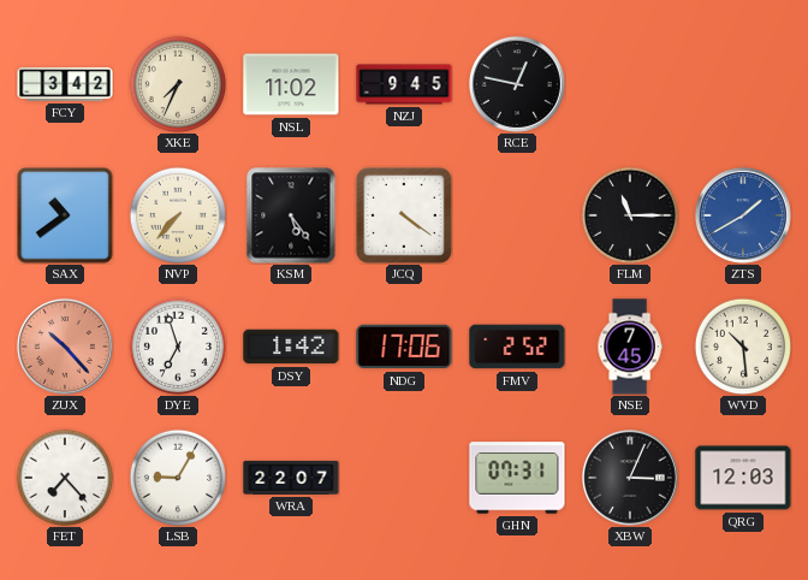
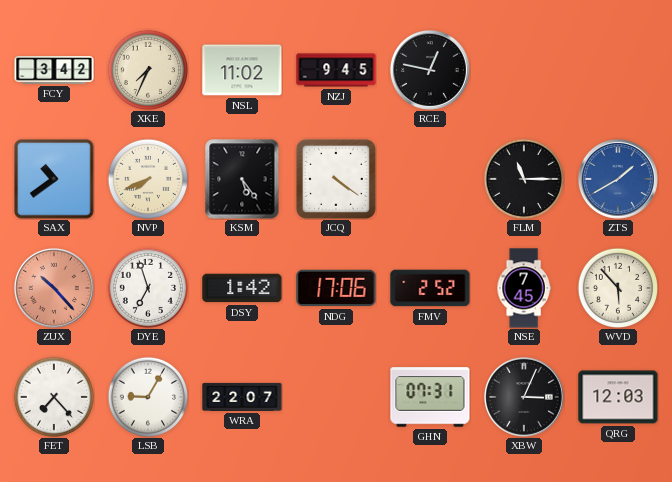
NVP: 7:37 -> 7:41
WVD: 10:29 -> 5:53
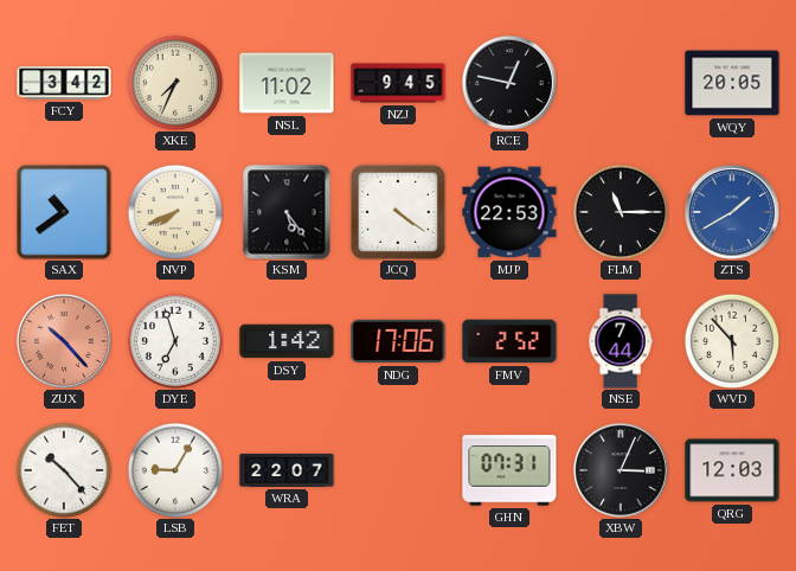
WQY: none -> 20:05
MJP: none -> 22:53
NSE: 7:45 -> 7:44
FET: 7:23 -> 10:23
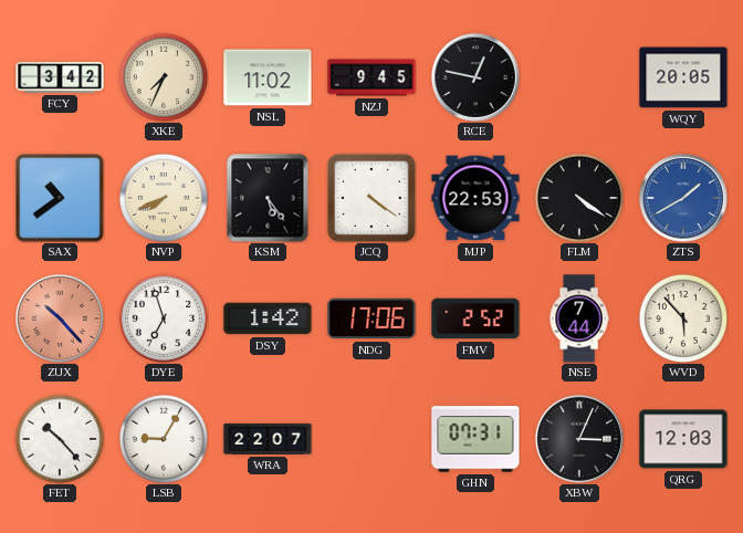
FLM: 11:15 -> 4:21
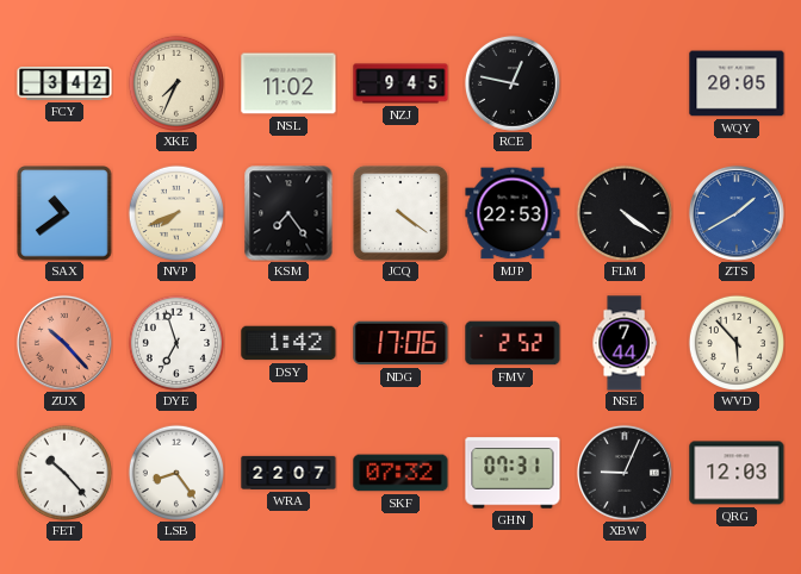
KSM: 5:24 -> 7:24
LSB: 9:05 -> 8:24
SKF: none -> 07:32
XBW: 3:04 -> 9:04
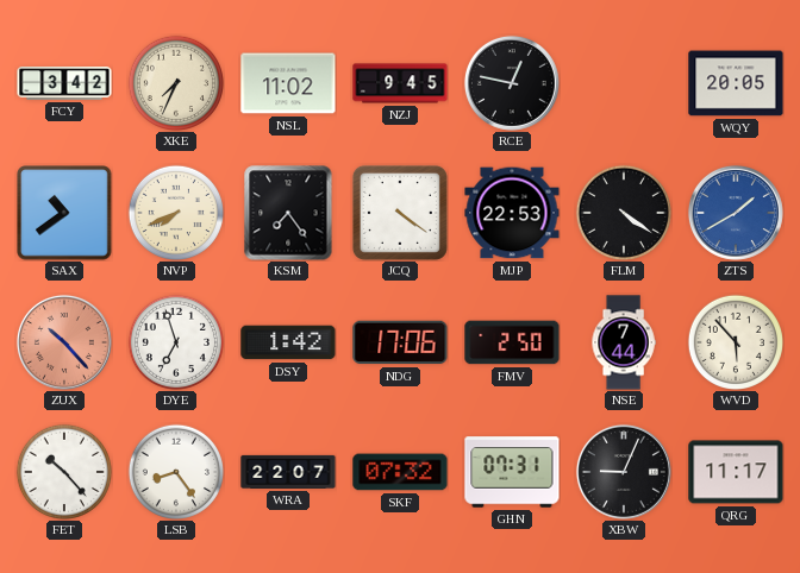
FMV: 2:52 -> 2:50
QRG: 12:03 -> 11:17
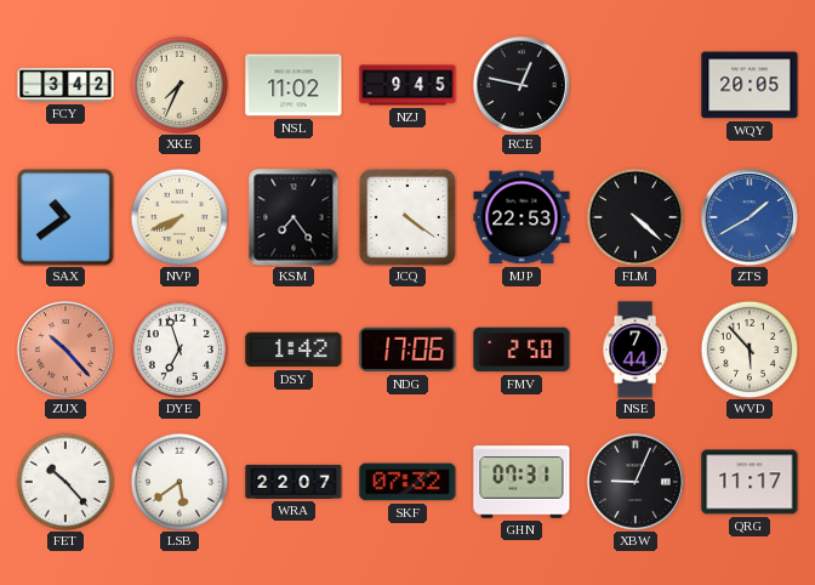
FLM: 4:21 -> 4:22
LSB: 8:24 -> 5:39
